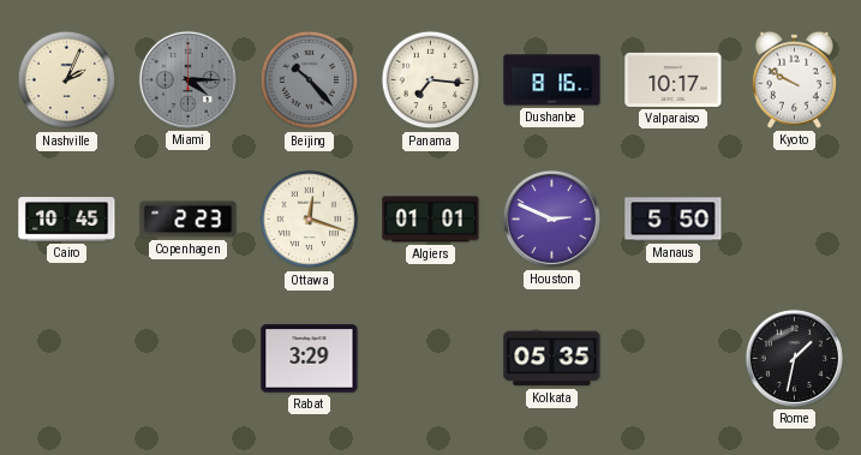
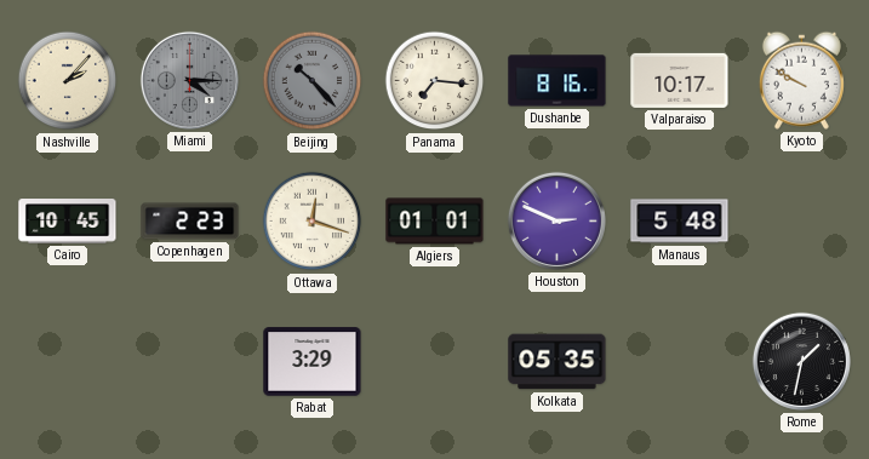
Nashville: 2:04 -> 2:07
Manaus: 5:50 -> 5:48
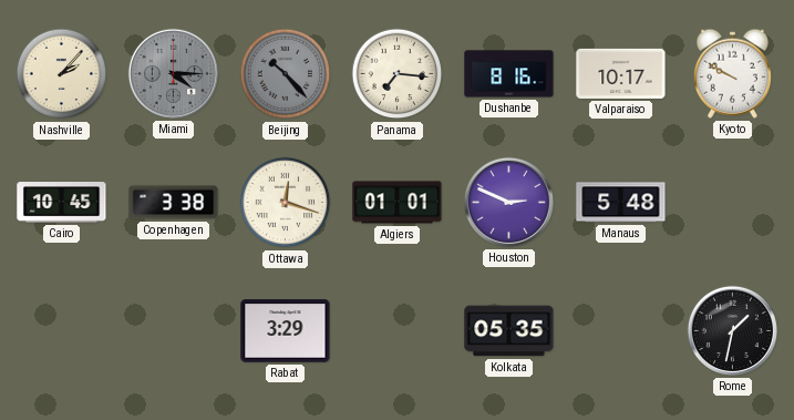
Copenhagen: 2:23 -> 3:38
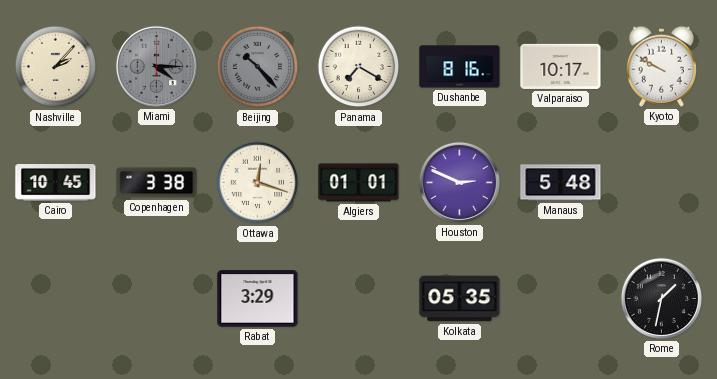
Panama: 7:16 -> 7:20
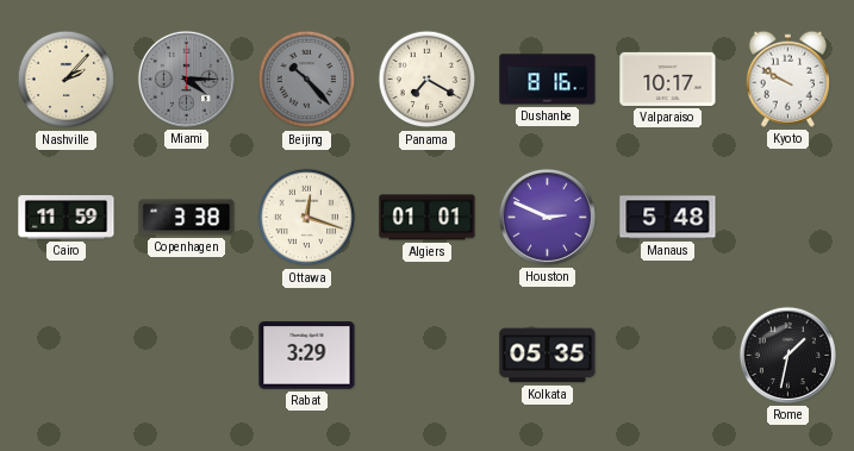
Cairo: 10:45 -> 11:59
